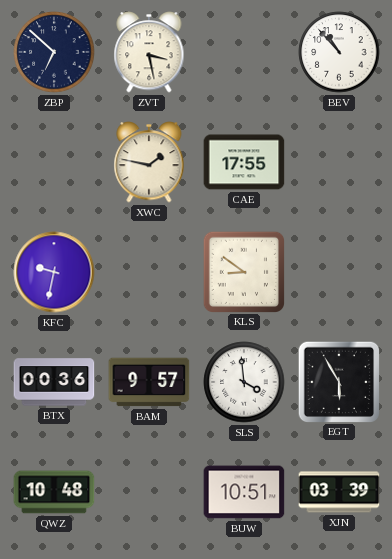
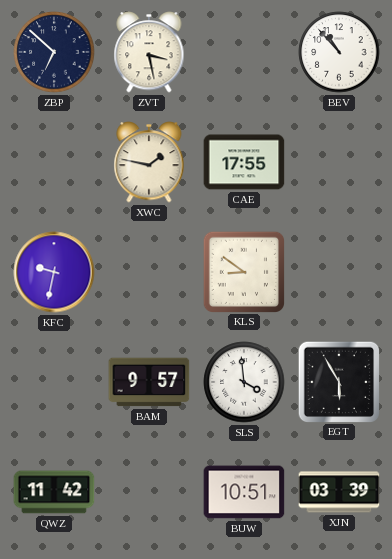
BTX: 00:36 -> none
QWZ: 10:48 -> 11:42
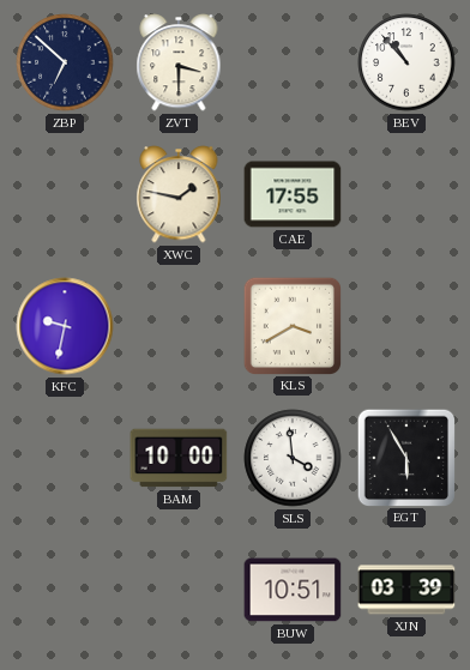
ZVT: 3:28 -> 3:30
KLS: 8:51 -> 3:40
BAM: 9:57 -> 10:00
QWZ: 11:42 -> none
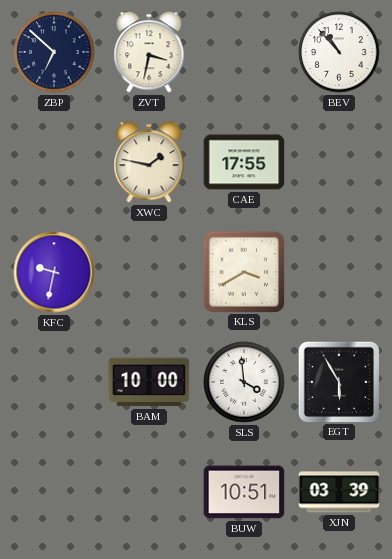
ZVT: 3:30 -> 3:32
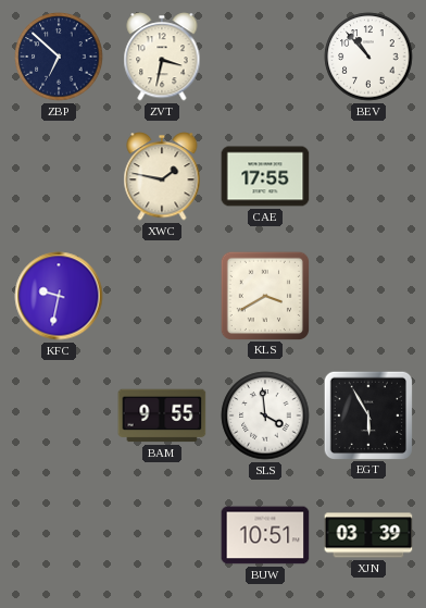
BAM: 10:00 -> 9:55
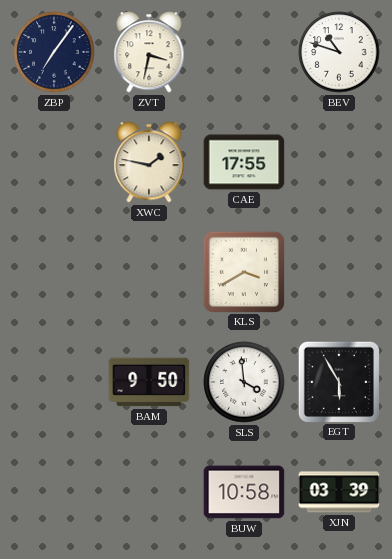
ZBP: 6:52 -> 7:06
BEV: 10:53 -> 10:48
KFC: 9:32 -> none
BAM: 9:55 -> 9:50
BUW: 10:51 -> 10:58
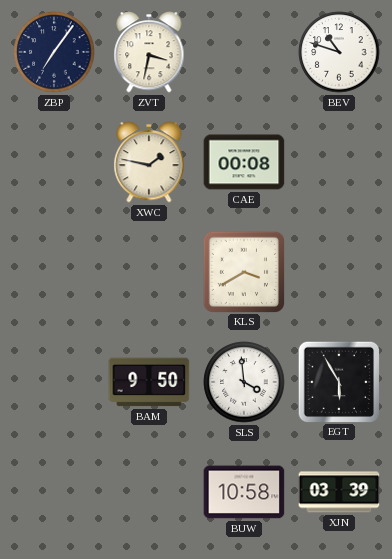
CAE: 17:55 -> 00:08
